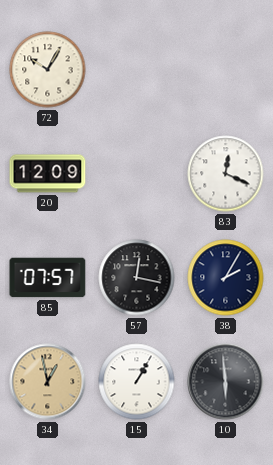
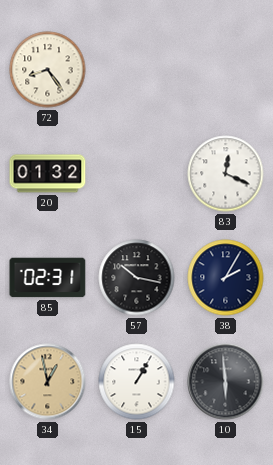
72: 10:05 -> 8:24
20: 12:09 -> 01:32
85: 07:57 -> 02:31
57: 12:17 -> 10:17
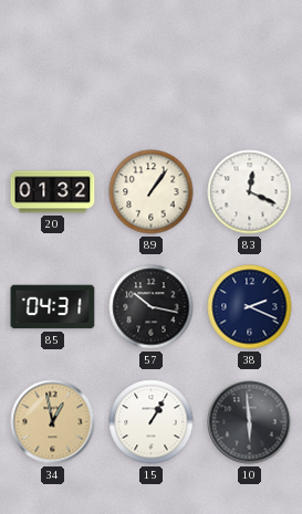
72: 8:24 -> none
89: none -> 1:06
85: 02:31 -> 04:31
38: 2:05 -> 2:19
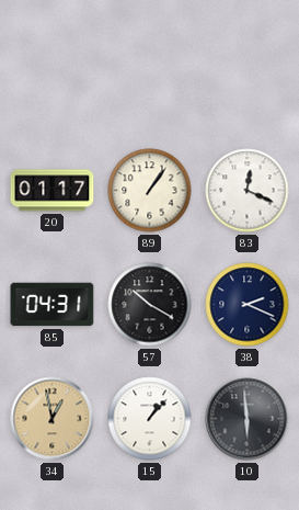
20: 01:32 -> 01:17
57: 10:17 -> 10:20
15: 1:05 -> 1:07
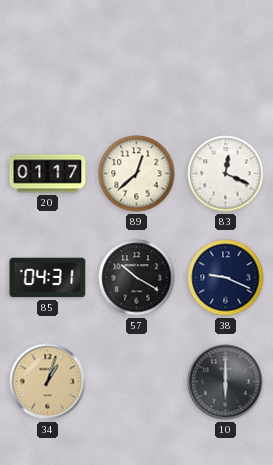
89: 1:06 -> 12:38
38: 2:19 -> 9:19
34: 12:58 -> 1:03
15: 1:07 -> none
10: 5:59 -> 6:00
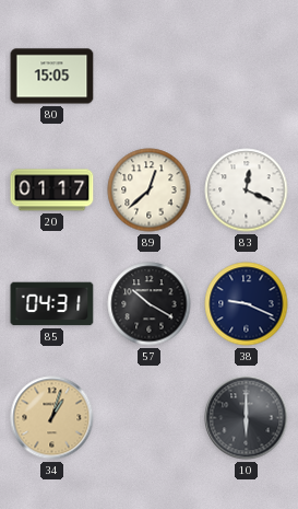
80: none -> 15:05
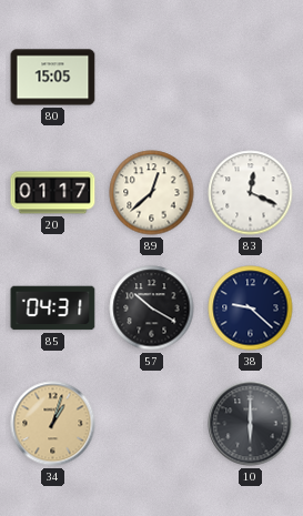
38: 9:19 -> 9:22
